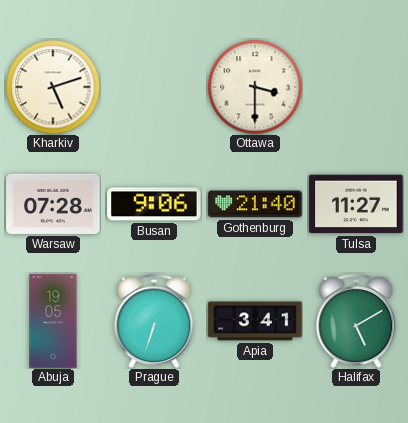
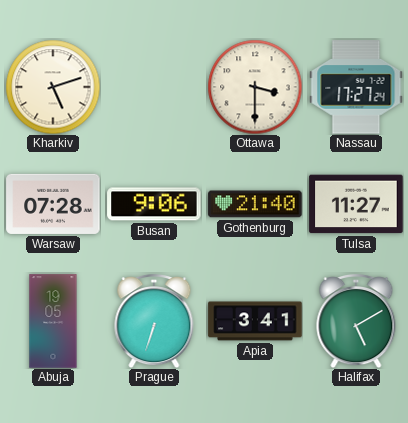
Nassau: none -> 17:27
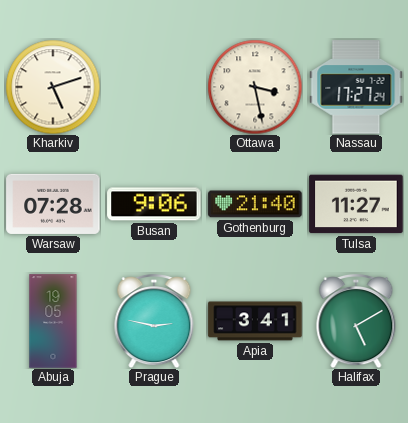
Ottawa: 3:30 -> 3:28
Prague: 6:33 -> 2:47
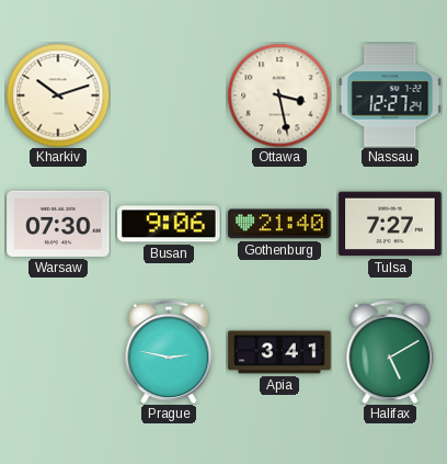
Kharkiv: 5:12 -> 10:12
Nassau: 17:27 -> 12:27
Warsaw: 07:28 -> 07:30
Tulsa: 11:27 -> 7:27
Abuja: 19:05 -> none
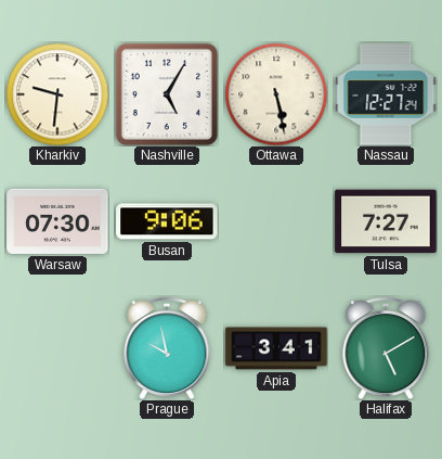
Kharkiv: 10:12 -> 9:31
Nashville: none -> 5:05
Ottawa: 3:28 -> 5:28
Gothenburg: 21:40 -> none
Prague: 2:47 -> 9:58
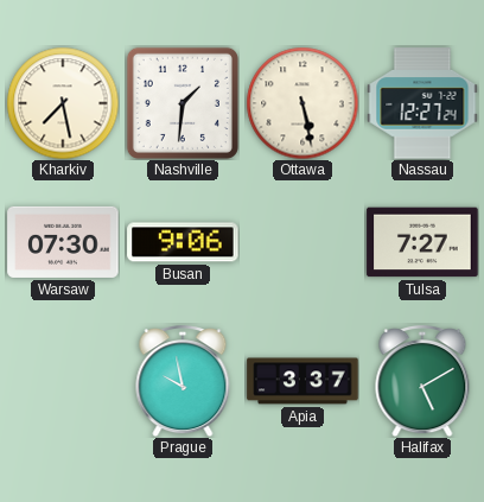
Kharkiv: 9:31 -> 7:28
Nashville: 5:05 -> 1:31
Apia: 3:41 -> 3:37
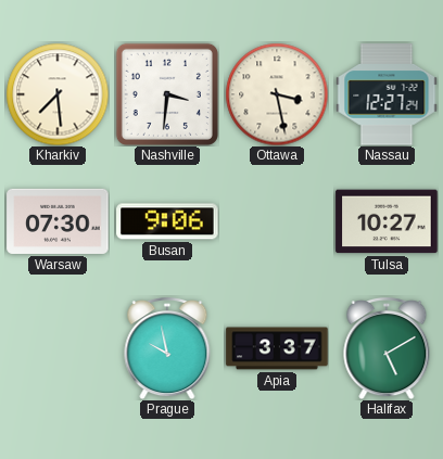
Kharkiv: 7:28 -> 7:29
Nashville: 1:31 -> 3:31
Ottawa: 5:28 -> 3:28
Tulsa: 7:27 -> 10:27
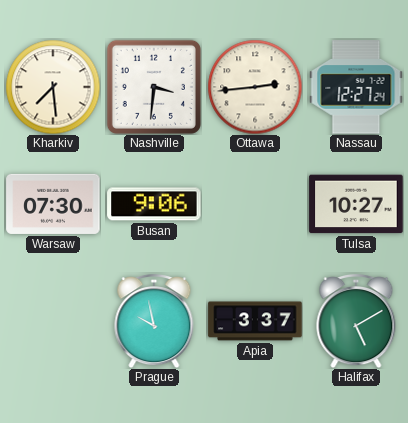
Ottawa: 3:28 -> 2:44
